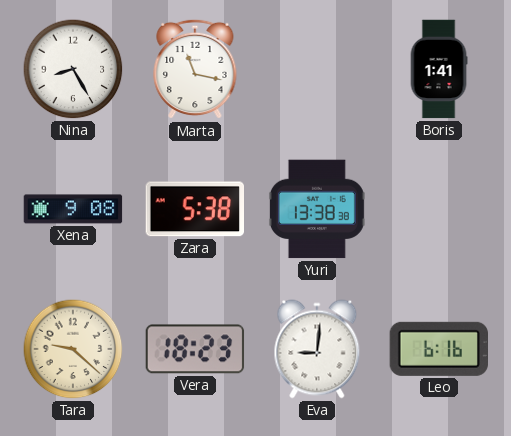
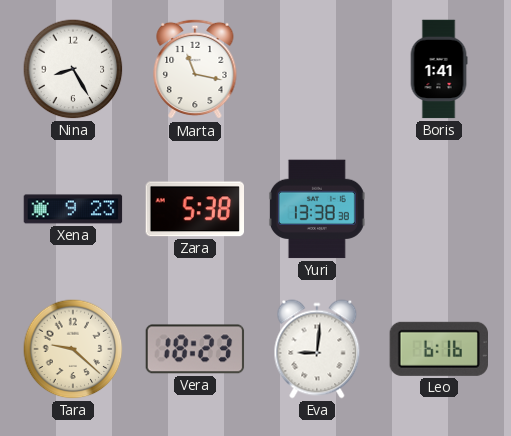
Xena: 9:08 -> 9:23
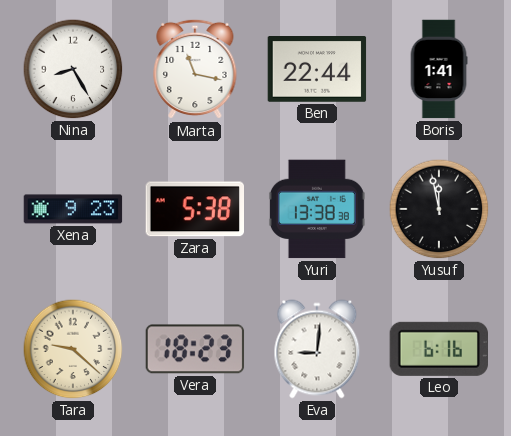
Ben: none -> 22:44
Yusuf: none -> 11:58
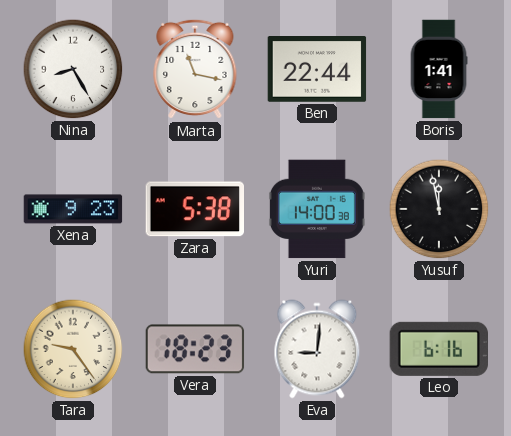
Yuri: 13:38 -> 14:00
Tara: 9:22 -> 9:24
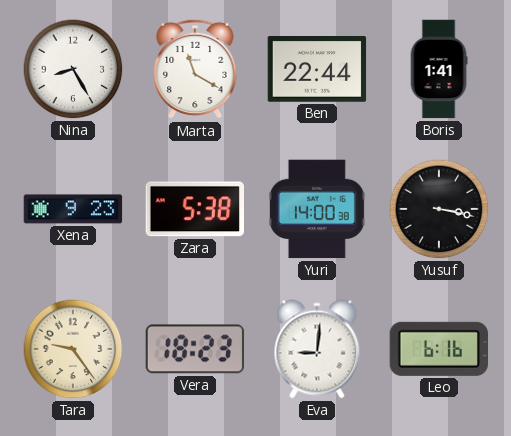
Marta: 11:17 -> 11:20
Yusuf: 11:58 -> 3:17
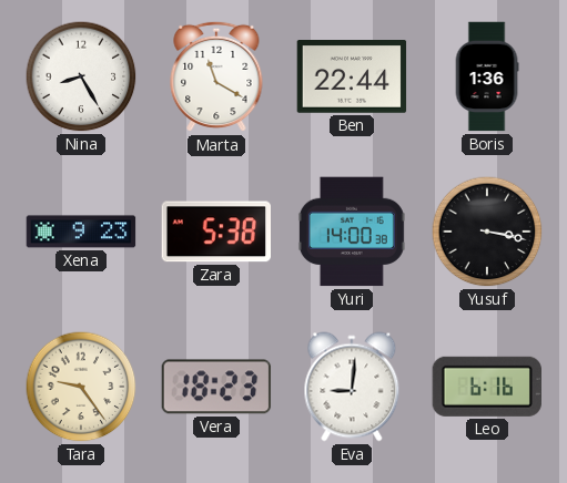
Boris: 1:41 -> 1:36
